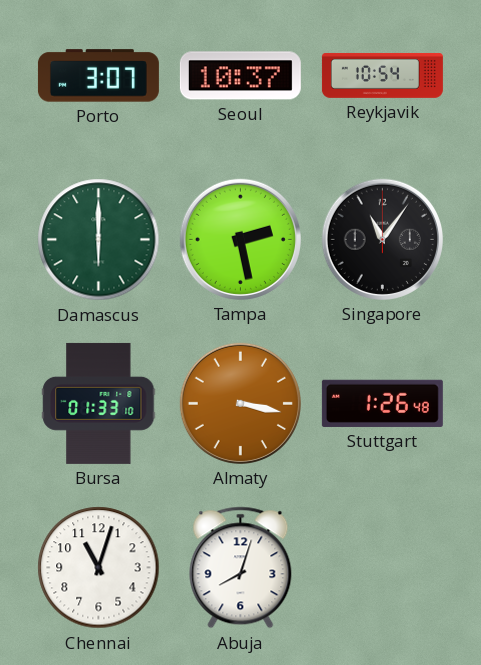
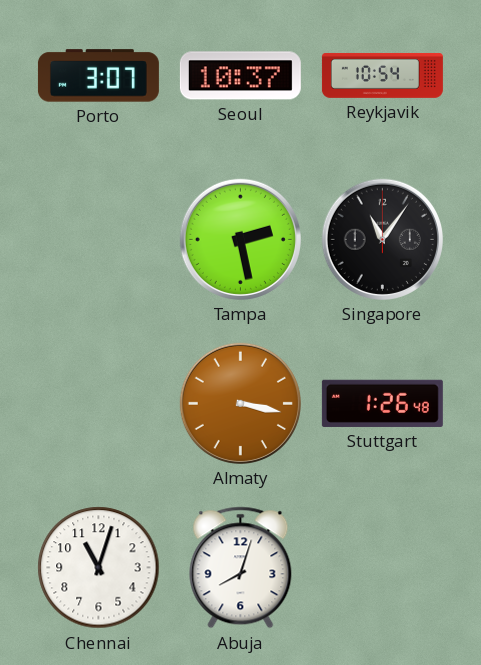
Damascus: 6:00 -> none
Bursa: 01:33 -> none
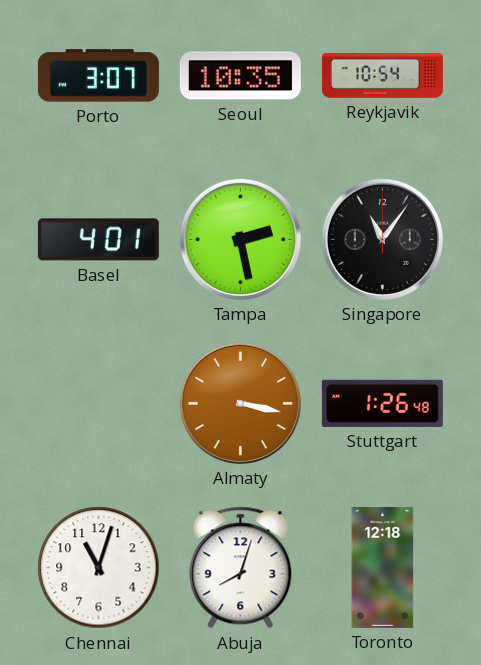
Seoul: 10:37 -> 10:35
Basel: none -> 4:01
Toronto: none -> 12:18
